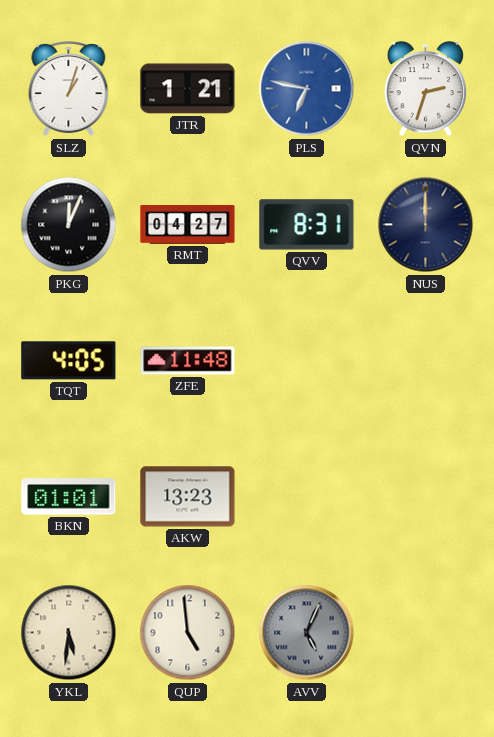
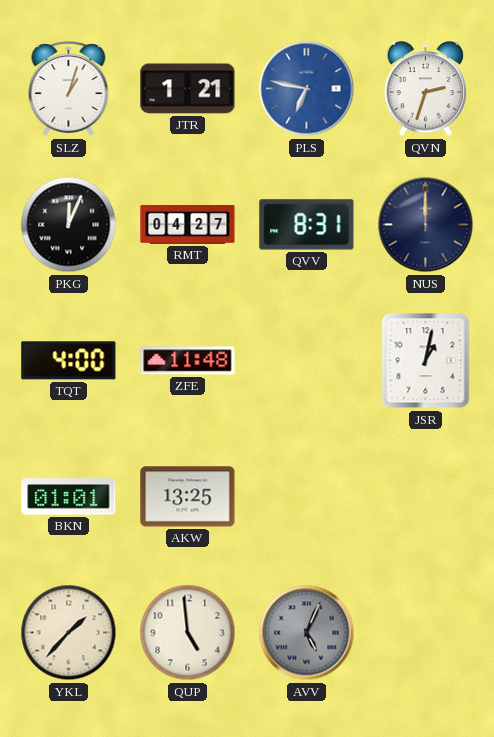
TQT: 4:05 -> 4:00
JSR: none -> 1:02
AKW: 13:23 -> 13:25
YKL: 5:31 -> 1:37
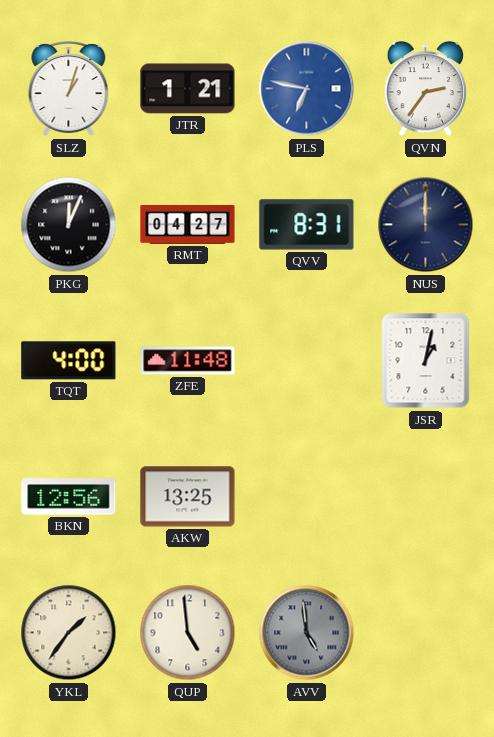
QVN: 2:33 -> 2:36
BKN: 01:01 -> 12:56
YKL: 1:37 -> 1:36
AVV: 5:04 -> 4:59
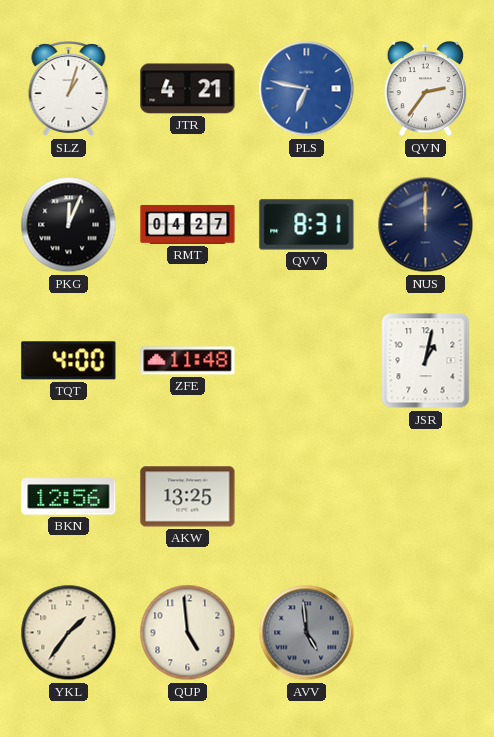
JTR: 1:21 -> 4:21
